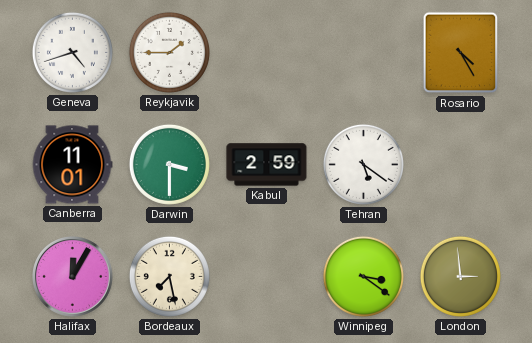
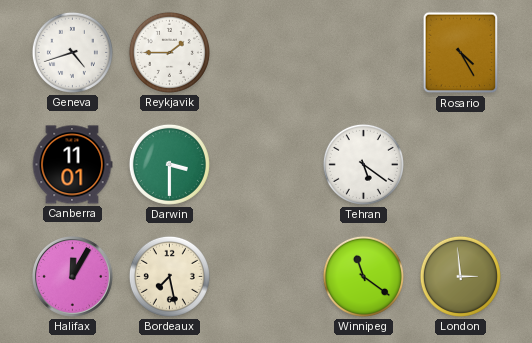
Kabul: 2:59 -> none
Winnipeg: 3:21 -> 11:21
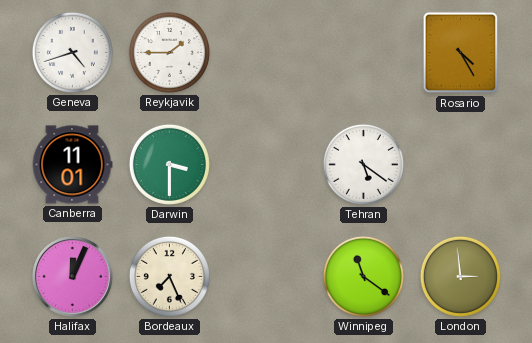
Halifax: 12:05 -> 12:04
Bordeaux: 7:28 -> 7:26
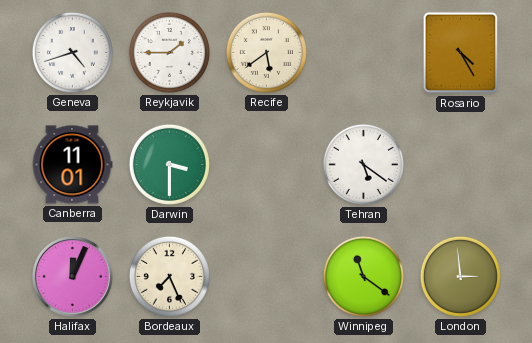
Recife: none -> 5:39
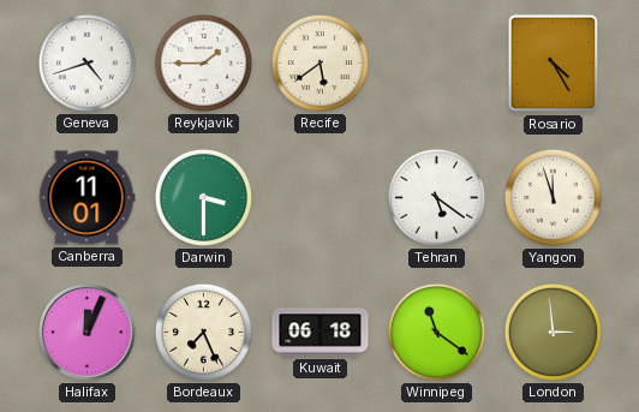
Yangon: none -> 11:57
Kuwait: none -> 06:18
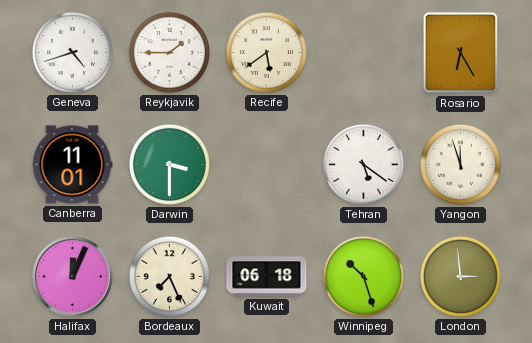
Rosario: 4:25 -> 6:25
Winnipeg: 11:21 -> 10:27
